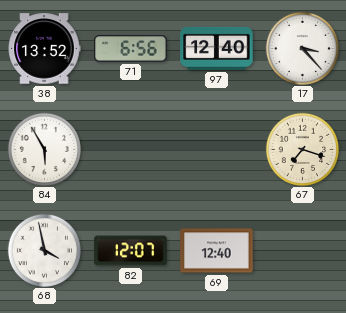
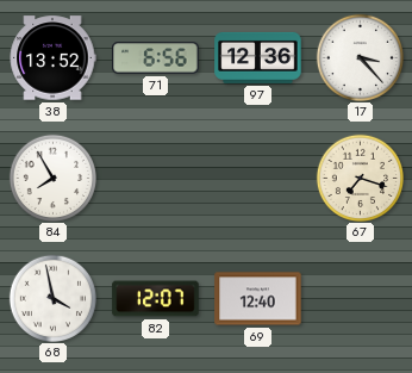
97: 12:40 -> 12:36
84: 5:55 -> 7:55
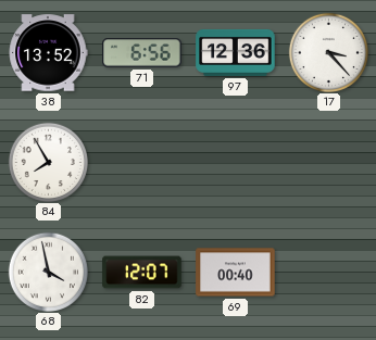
67: 7:18 -> none
69: 12:40 -> 00:40
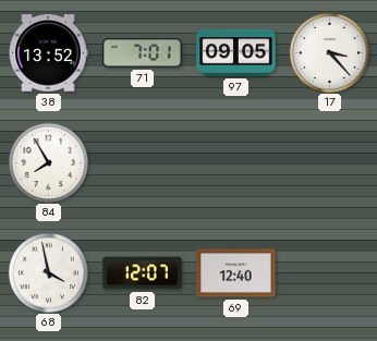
71: 6:56 -> 7:01
97: 12:36 -> 09:05
69: 00:40 -> 12:40
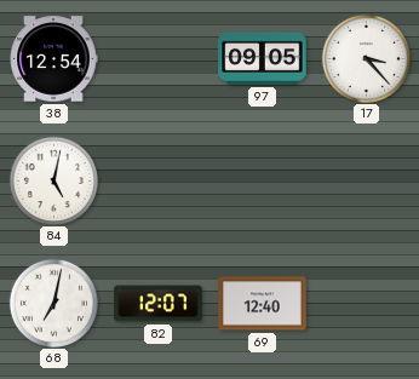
38: 13:52 -> 12:54
71: 7:01 -> none
84: 7:55 -> 5:02
68: 3:58 -> 7:02
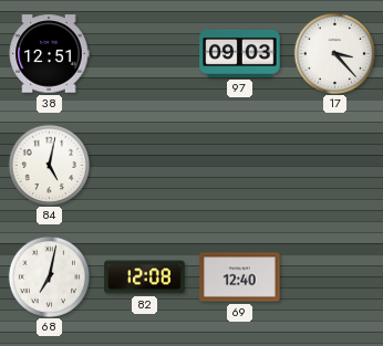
38: 12:54 -> 12:51
97: 09:05 -> 09:03
82: 12:07 -> 12:08
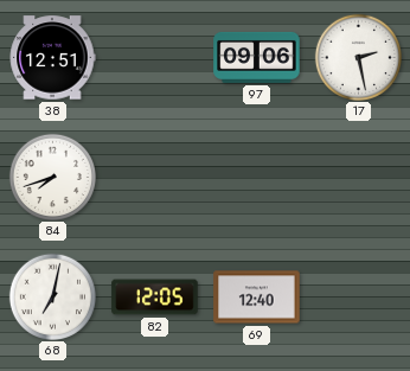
97: 09:03 -> 09:06
17: 3:23 -> 2:28
84: 5:02 -> 7:42
82: 12:08 -> 12:05
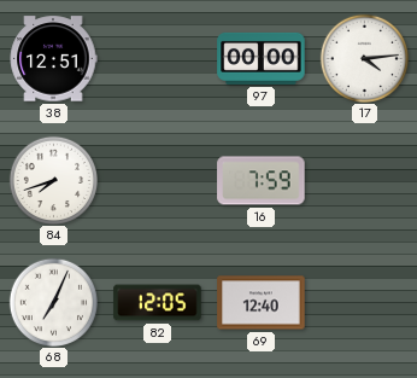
97: 09:06 -> 00:00
17: 2:28 -> 4:14
16: none -> 7:59
68: 7:02 -> 7:04
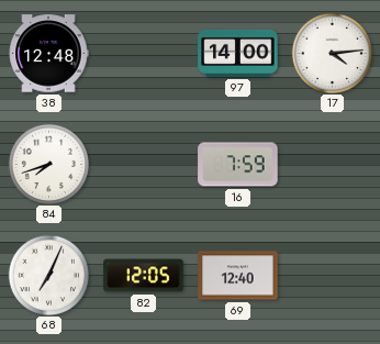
38: 12:51 -> 12:48
97: 00:00 -> 14:00
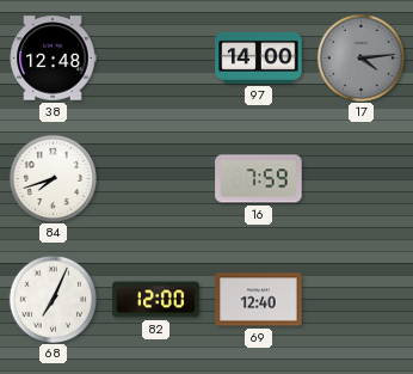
17 dial: white -> grey
82: 12:05 -> 12:00
